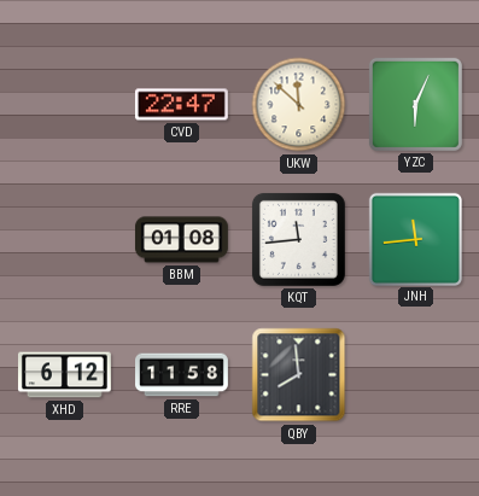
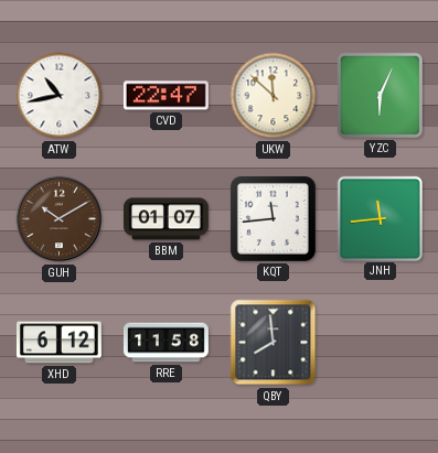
ATW: none -> 10:43
GUH: none -> 10:10
BBM: 01:08 -> 01:07
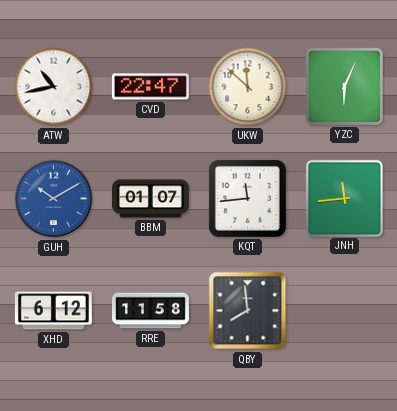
GUH dial: brown -> blue
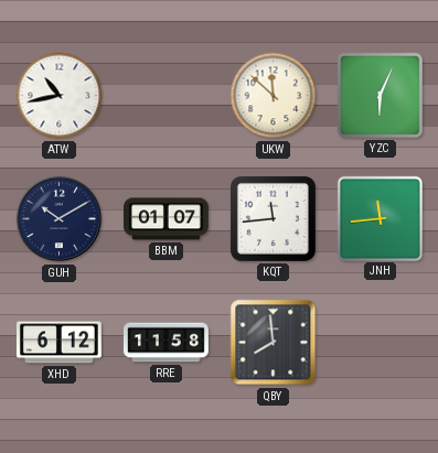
CVD: 22:47 -> none
GUH dial: blue -> navy
